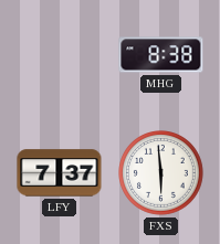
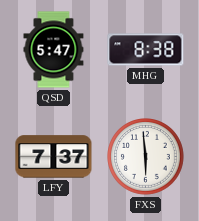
QSD: none -> 5:47
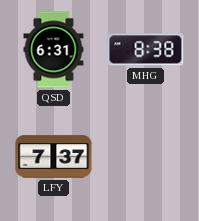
QSD: 5:47 -> 6:31
FXS: 5:59 -> none
